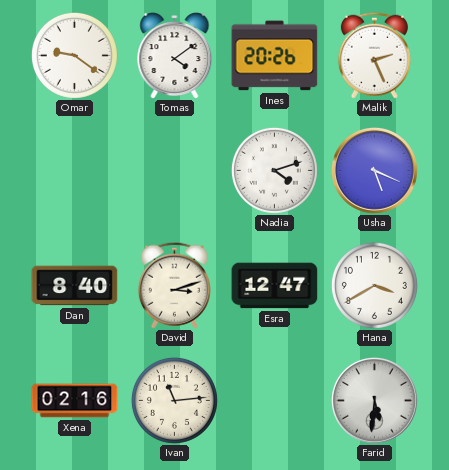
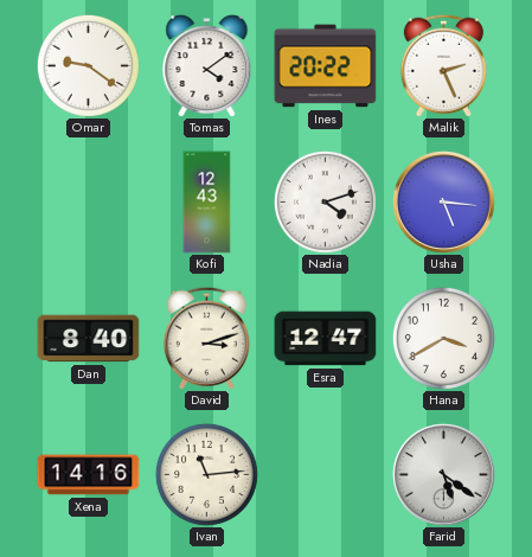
Ines: 20:26 -> 20:22
Kofi: none -> 12:43
Usha: 5:19 -> 5:16
Xena: 02:16 -> 14:16
Farid: 5:31 -> 5:21
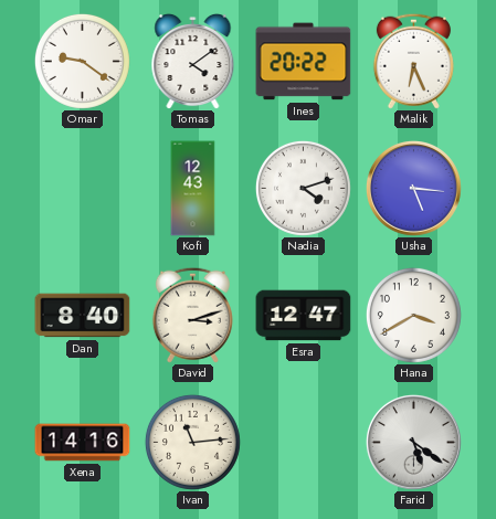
Malik: 2:26 -> 6:26
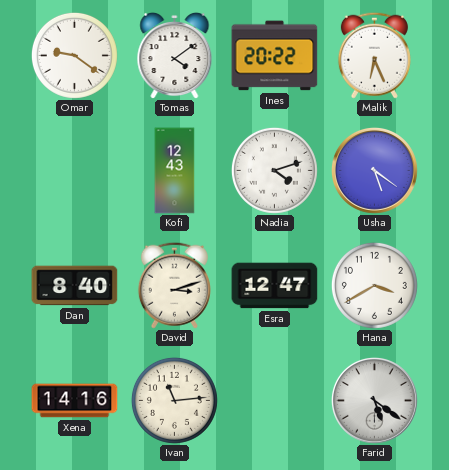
Usha: 5:16 -> 5:21
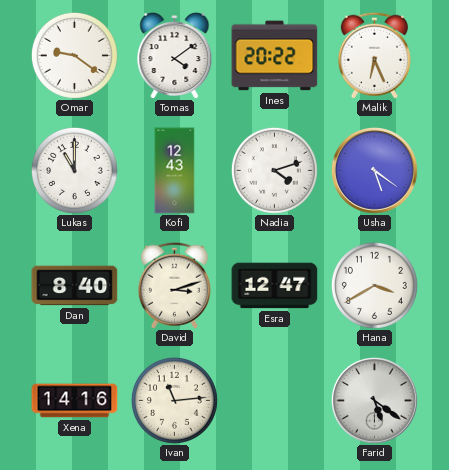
Lukas: none -> 11:00
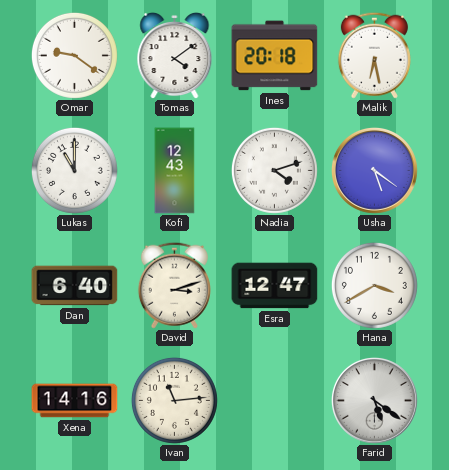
Ines: 20:22 -> 20:18
Malik: 6:26 -> 6:28
Dan: 8:40 -> 6:40
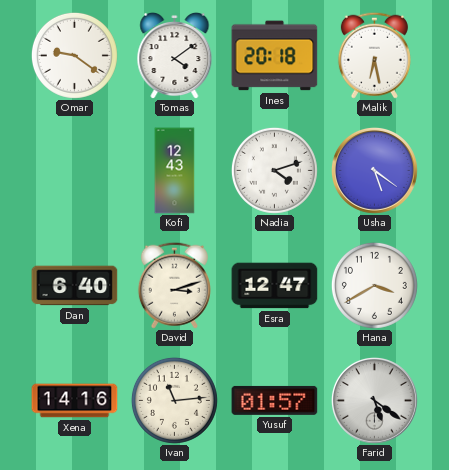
Lukas: 11:00 -> none
Yusuf: none -> 01:57
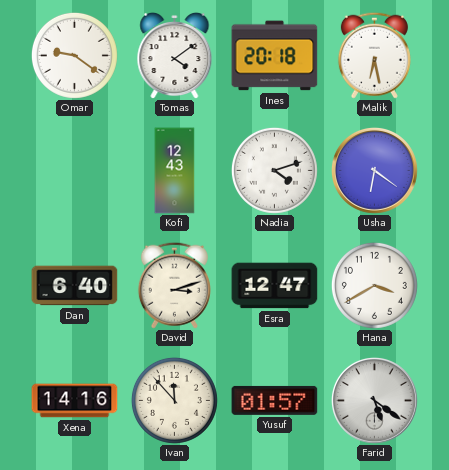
Usha: 5:21 -> 6:21
Ivan: 11:14 -> 11:53
